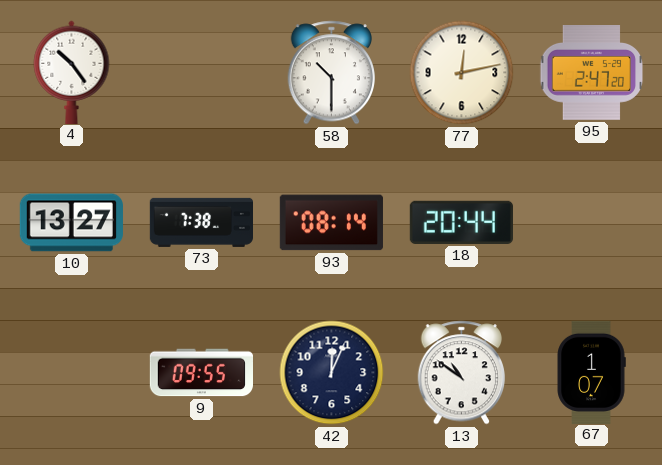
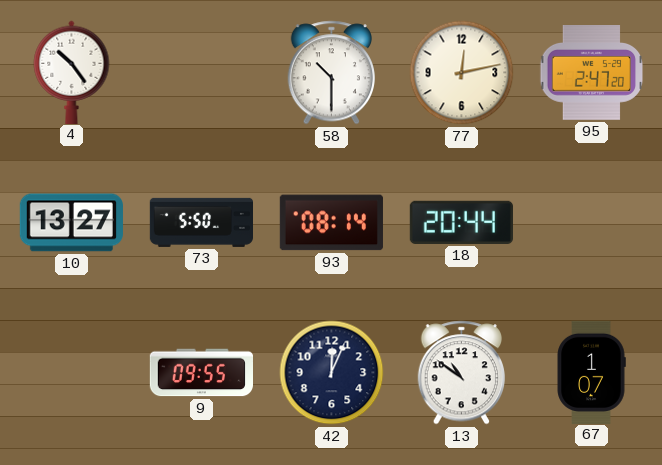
73: 7:38 -> 5:50
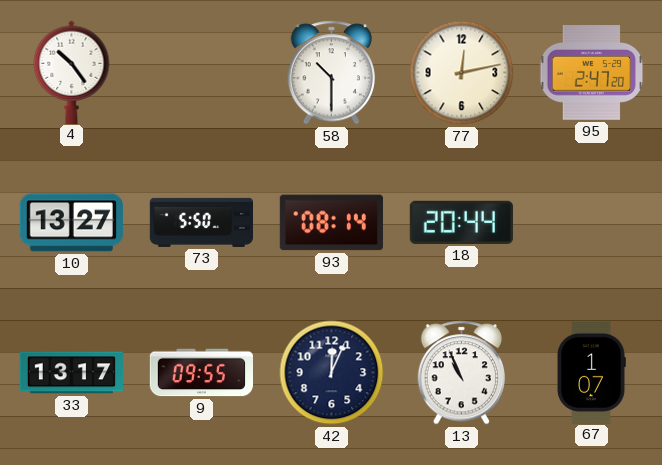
33: none -> 13:17
13: 10:51 -> 10:56
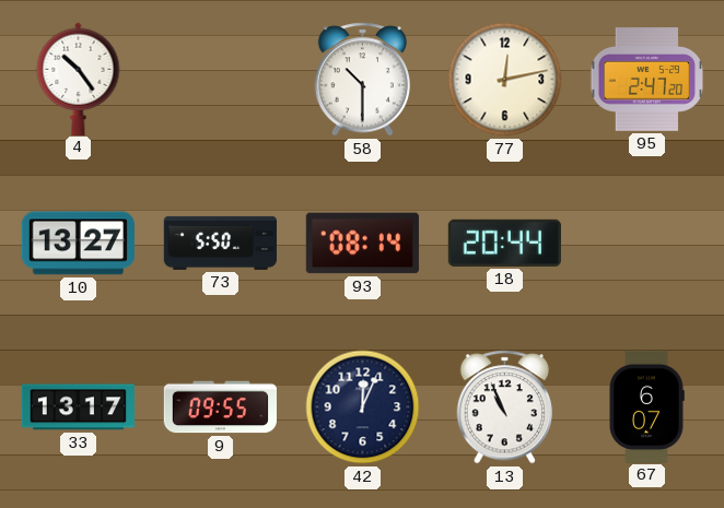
67: 1:07 -> 6:07
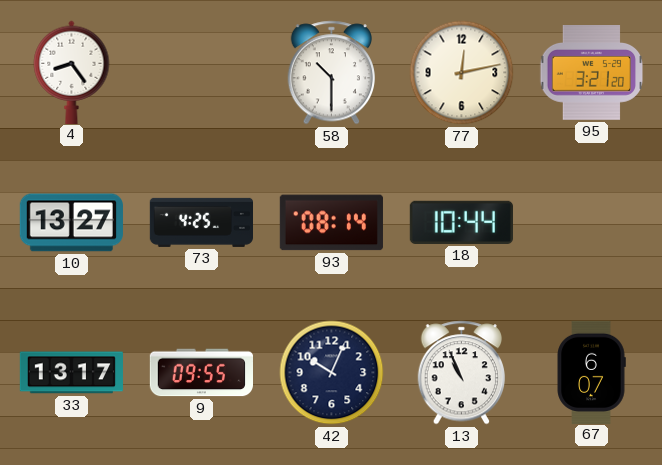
4: 10:24 -> 8:24
95: 2:47 -> 3:21
73: 5:50 -> 4:25
18: 20:44 -> 10:44
42: 12:04 -> 10:04
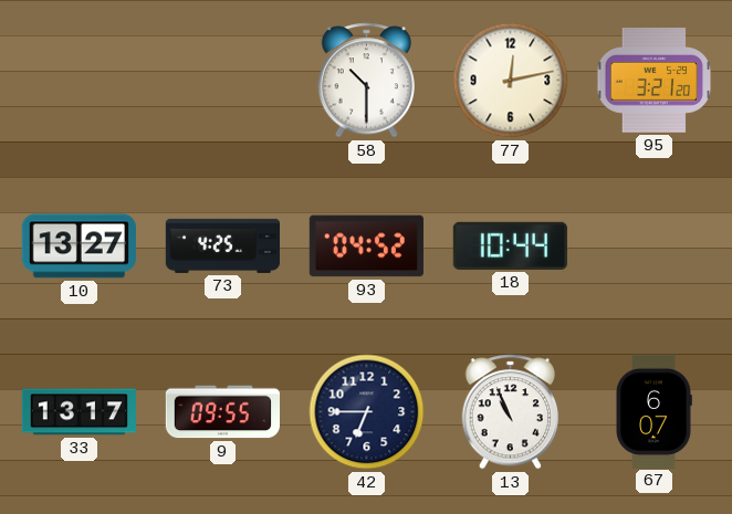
4: 8:24 -> none
93: 08:14 -> 04:52
42: 10:04 -> 6:45
